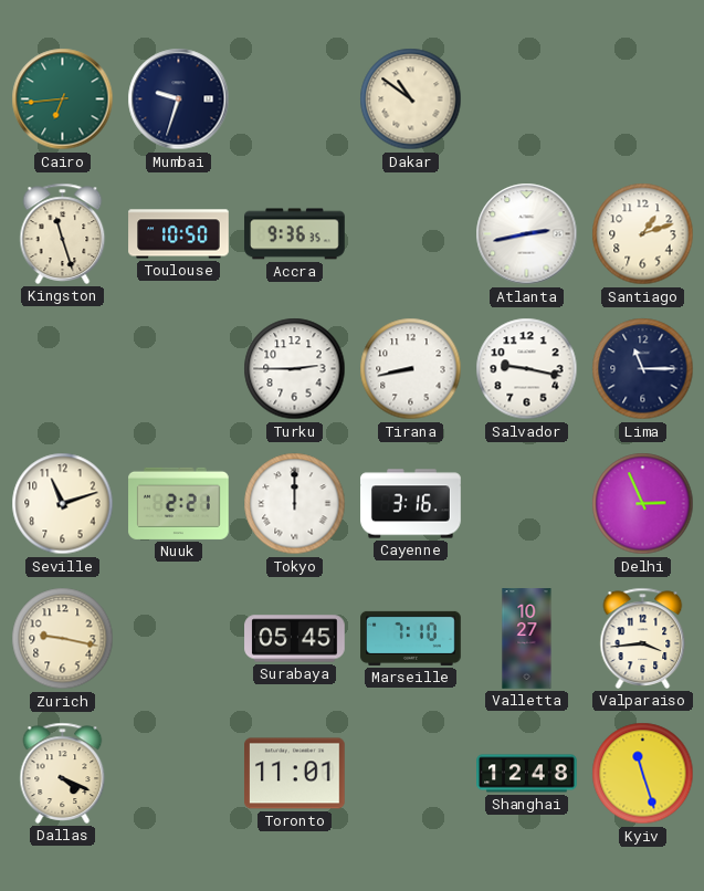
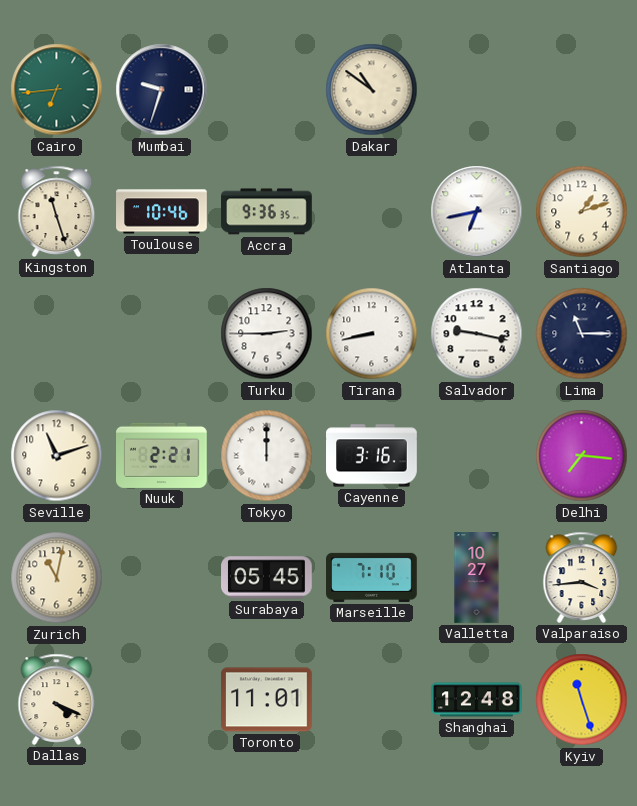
Toulouse: 10:50 -> 10:46
Atlanta: 2:43 -> 6:43
Delhi: 2:56 -> 7:16
Zurich: 9:17 -> 11:02
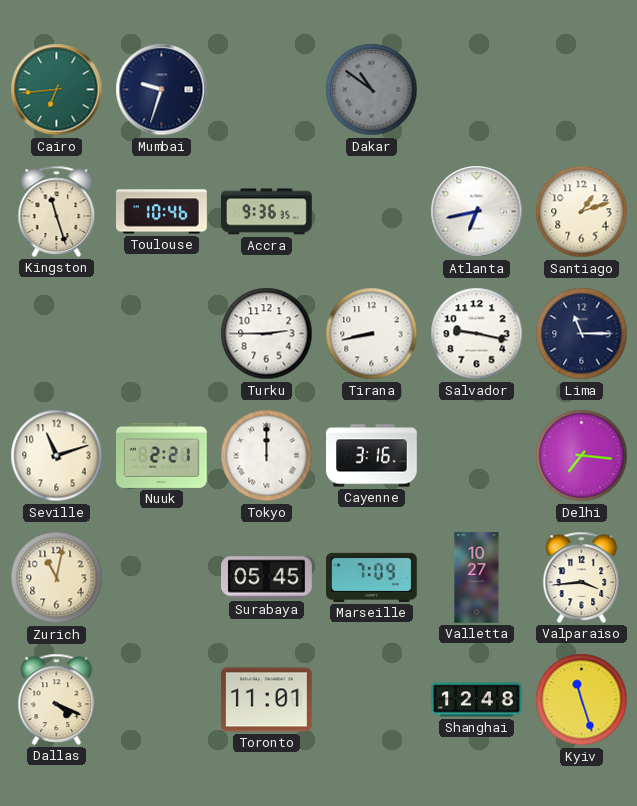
Dakar dial: cream -> grey
Marseille: 7:10 -> 7:09
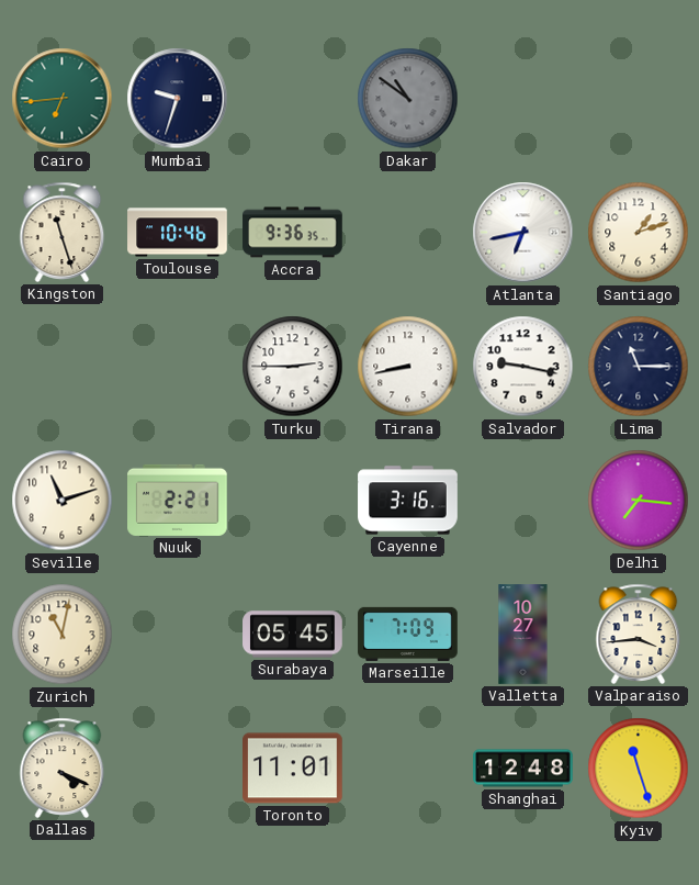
Tokyo: 12:00 -> none
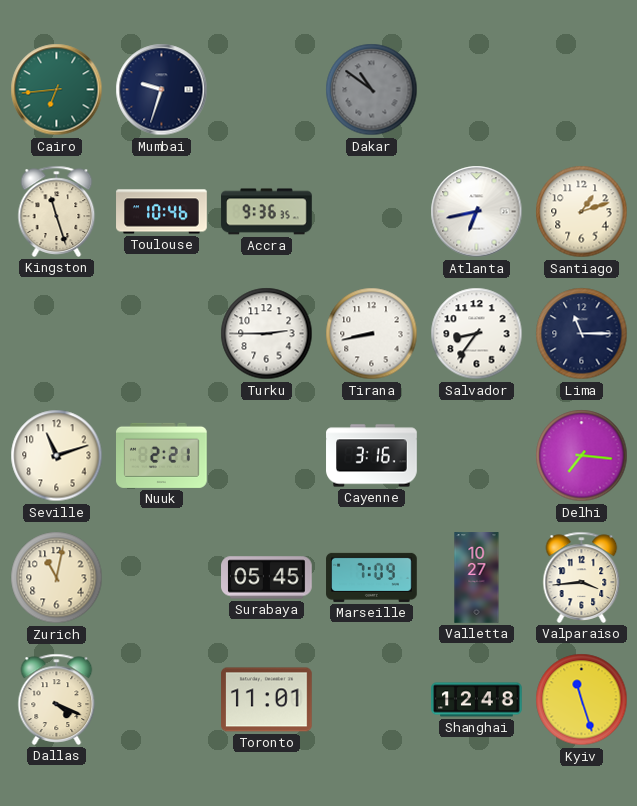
Salvador: 9:17 -> 8:36
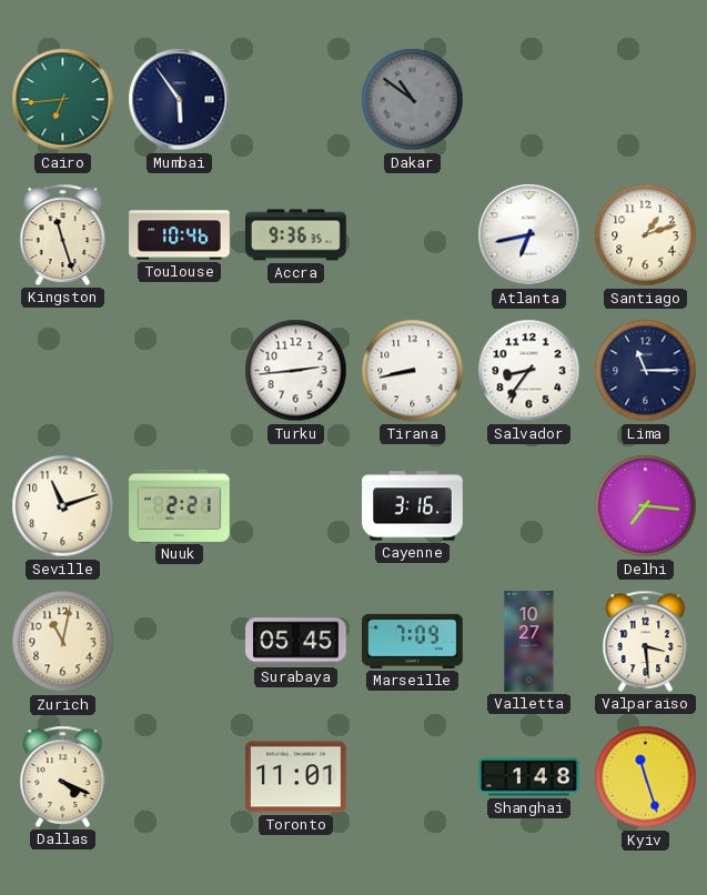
Mumbai: 9:33 -> 5:54
Turku: 2:45 -> 2:44
Valparaiso: 3:44 -> 3:29
Shanghai: 12:48 -> 1:48
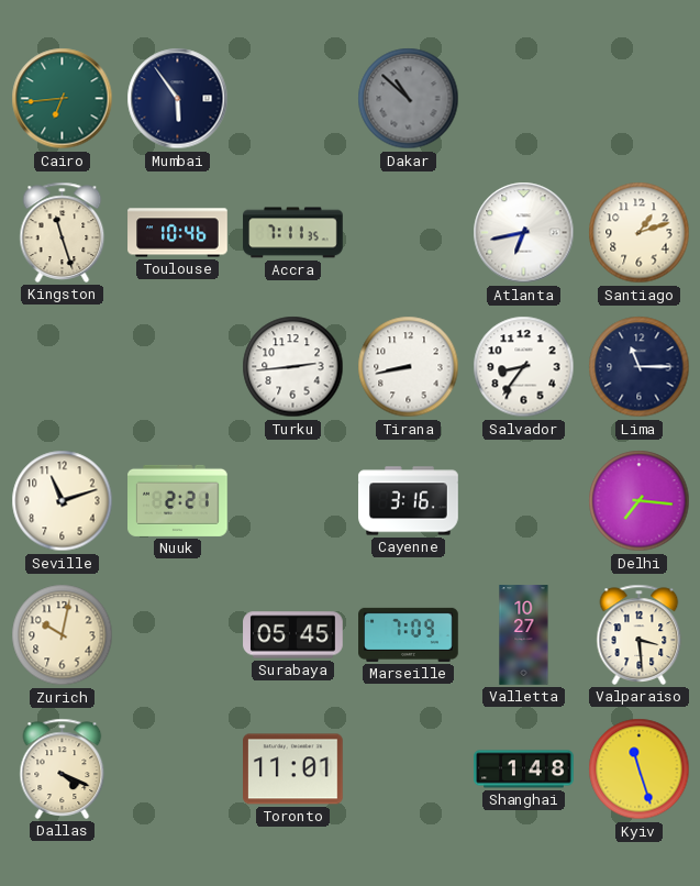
Dakar: 10:51 -> 10:52
Accra: 9:36 -> 7:11
Zurich: 11:02 -> 10:02
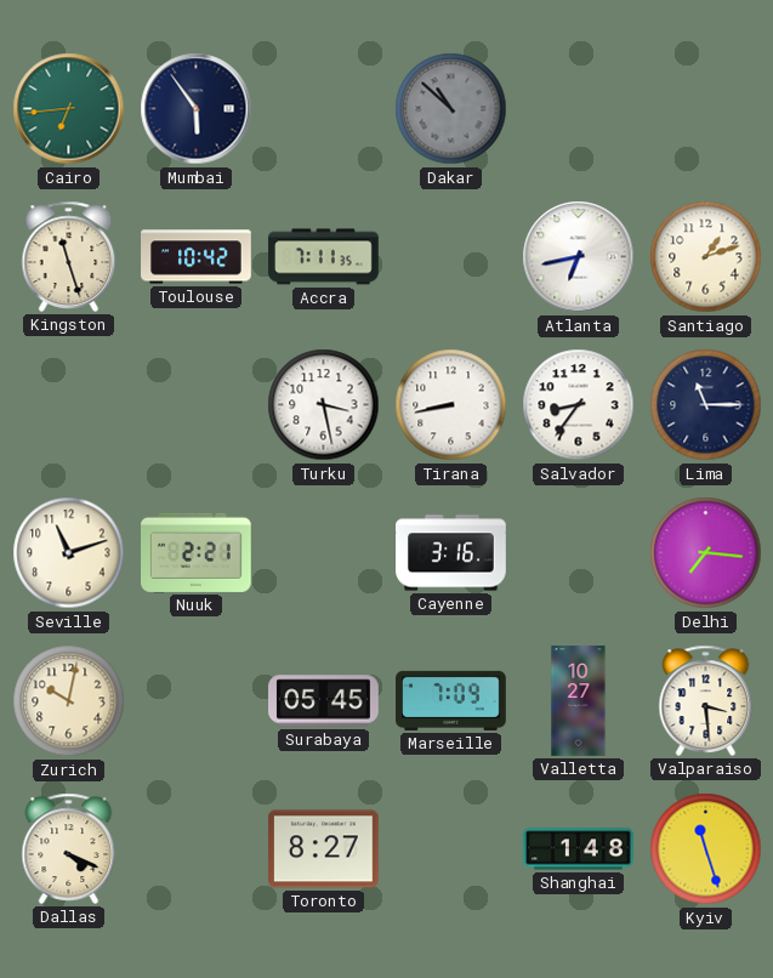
Toulouse: 10:46 -> 10:42
Turku: 2:44 -> 3:28
Toronto: 11:01 -> 8:27
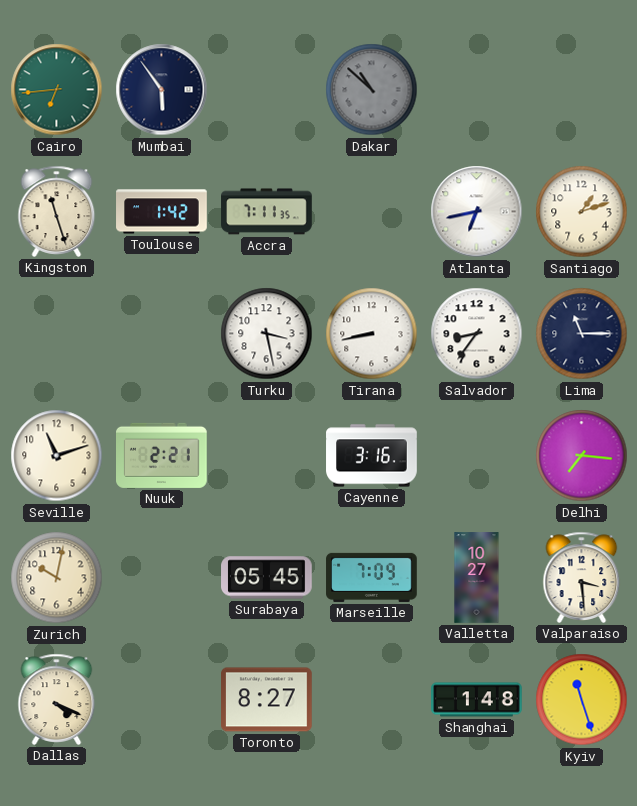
Toulouse: 10:42 -> 1:42
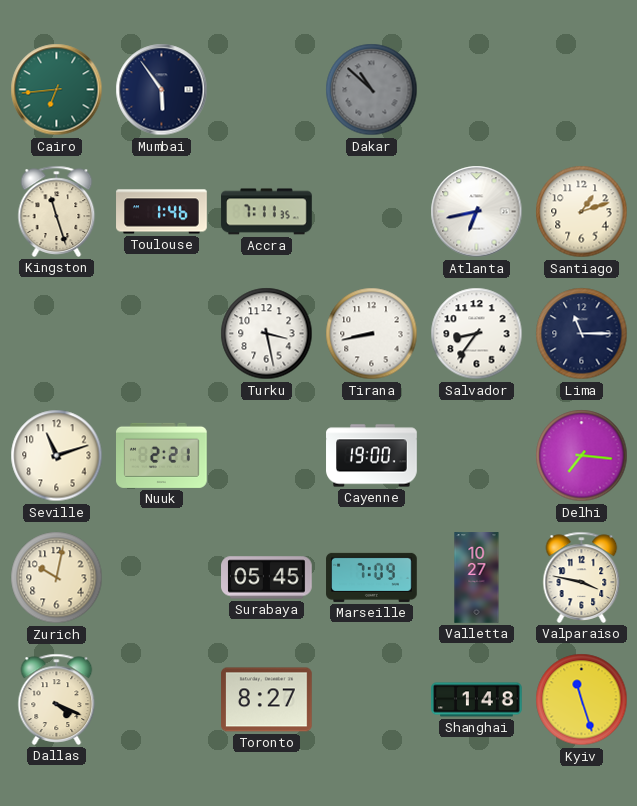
Toulouse: 1:42 -> 1:46
Cayenne: 3:16 -> 19:00
Valparaiso: 3:29 -> 3:47
